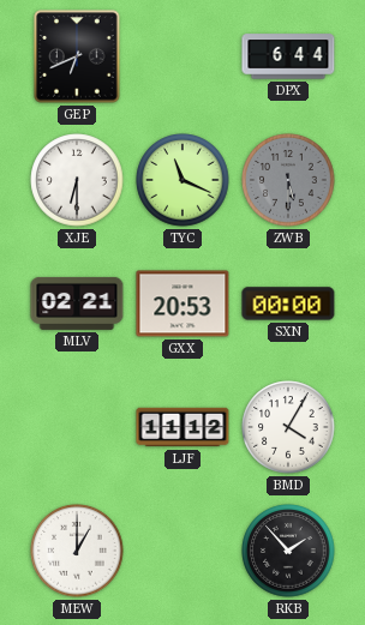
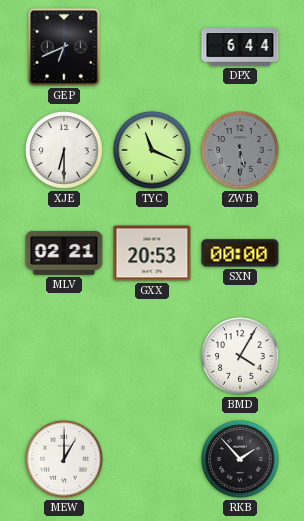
LJF: 11:12 -> none
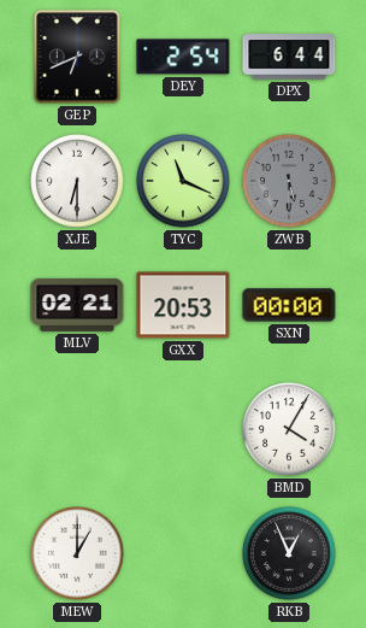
DEY: none -> 2:54
RKB: 1:53 -> 12:56
